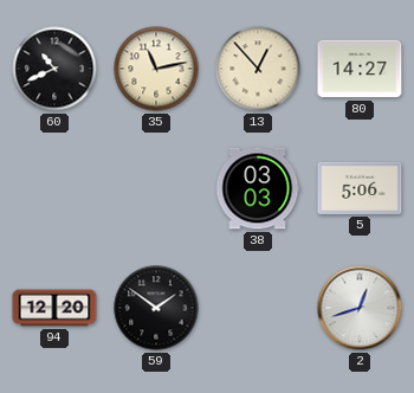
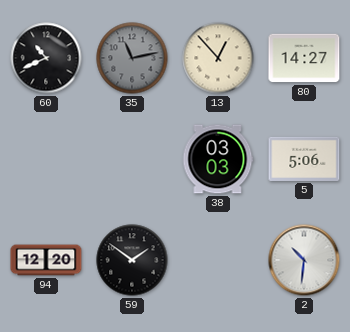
35 dial: cream -> grey
2: 12:42 -> 10:31
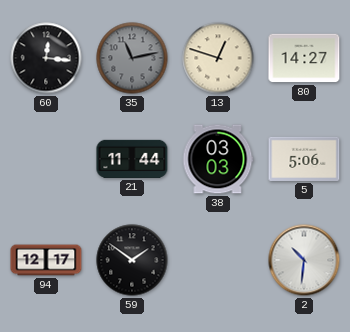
60: 10:41 -> 12:16
13: 12:53 -> 12:48
21: none -> 11:44
94: 12:20 -> 12:17
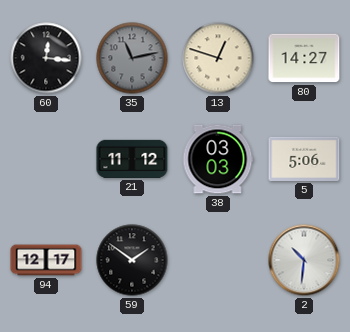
21: 11:44 -> 11:12
